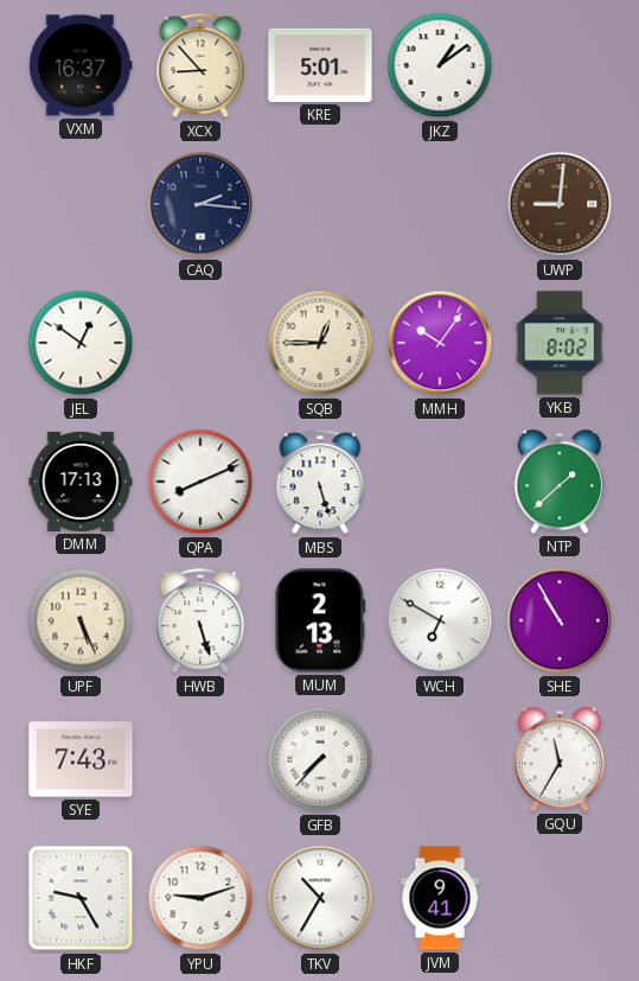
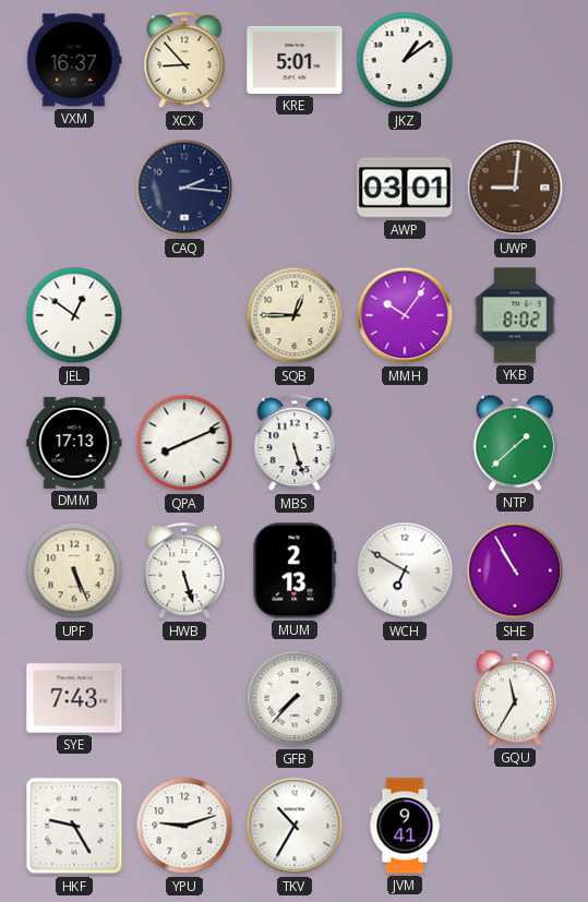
AWP: none -> 03:01
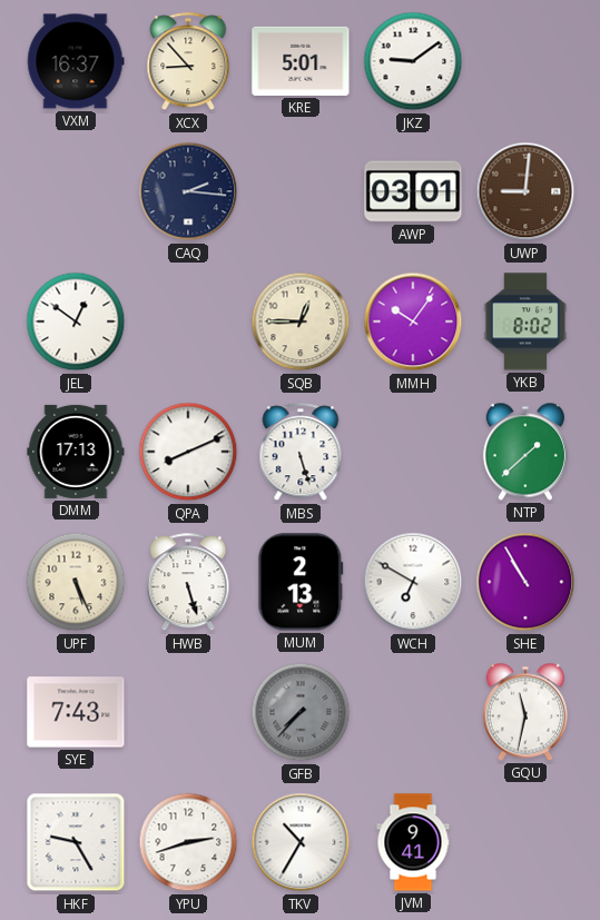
JKZ: 1:09 -> 9:09
GFB dial: white -> grey
GQU: 11:35 -> 11:32
YPU: 9:12 -> 2:42
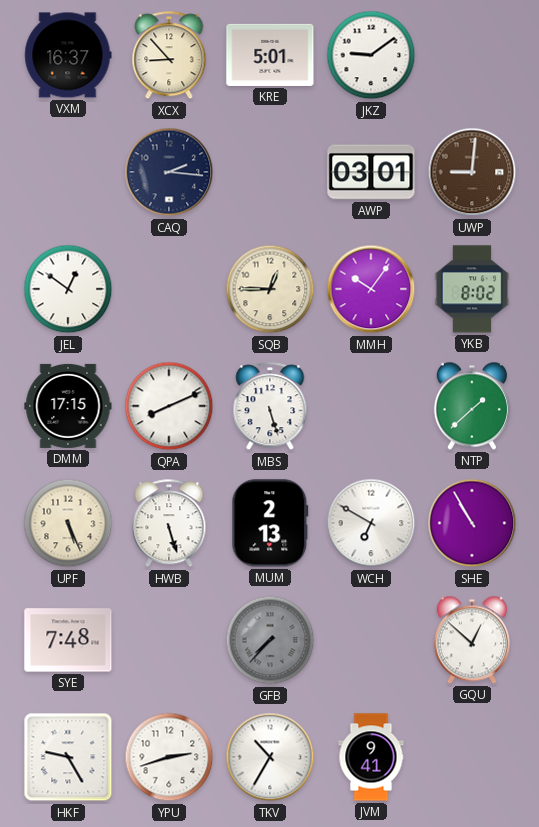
DMM: 17:13 -> 17:15
SYE: 7:43 -> 7:48
GQU: 11:32 -> 12:52
